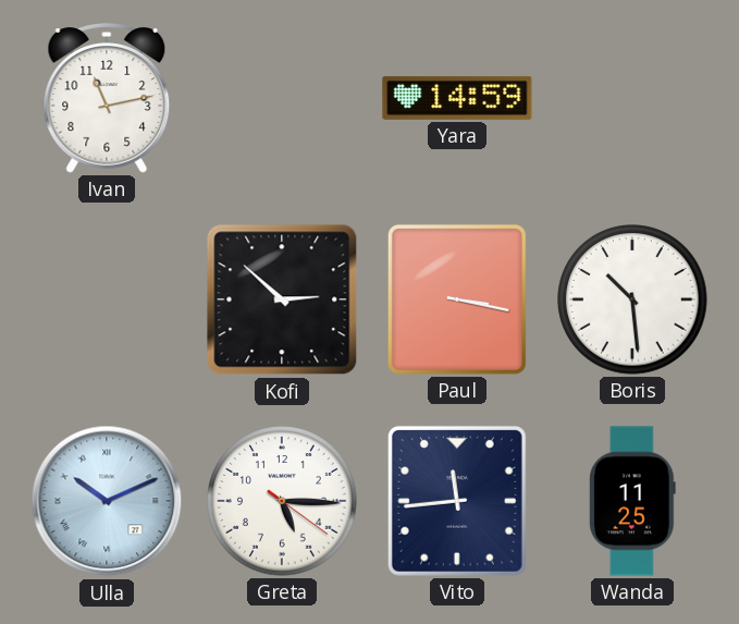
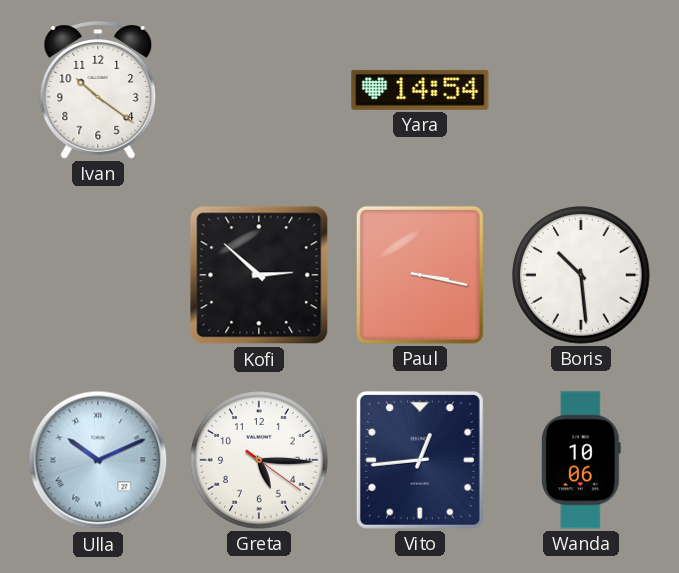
Ivan: 11:13 -> 10:21
Yara: 14:59 -> 14:54
Vito: 11:44 -> 12:44
Wanda: 11:25 -> 10:06
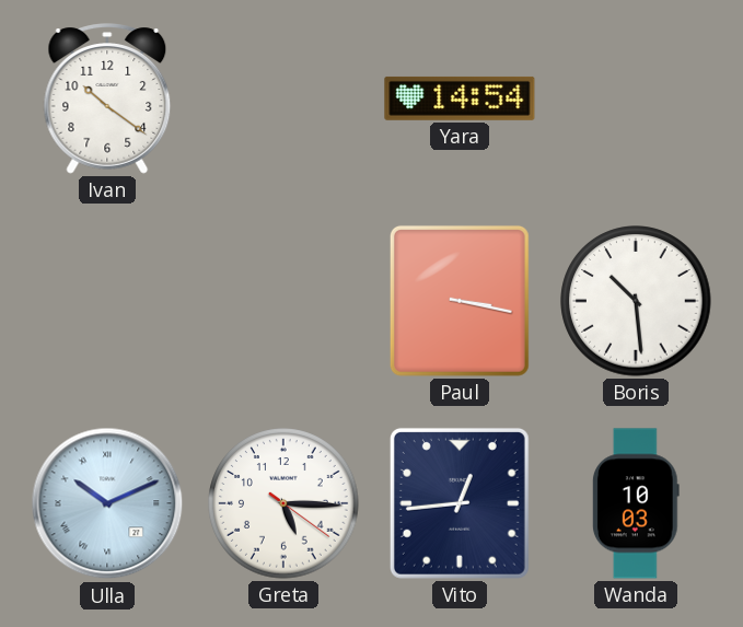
Kofi: 2:52 -> none
Wanda: 10:06 -> 10:03
